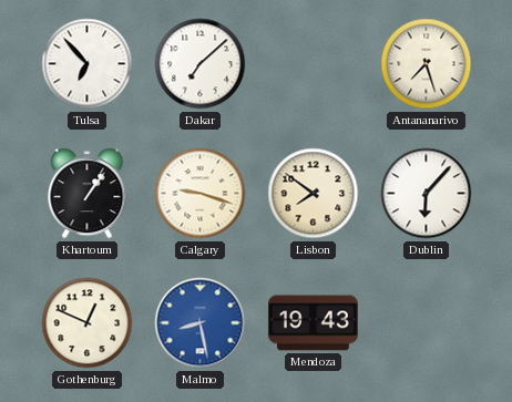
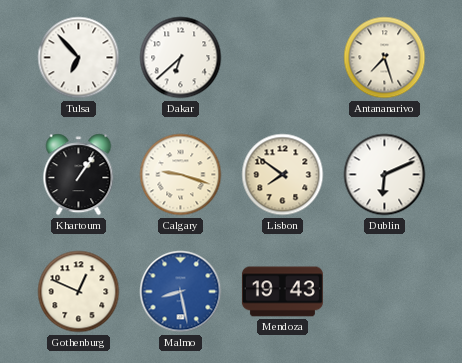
Dakar: 7:08 -> 6:38
Dublin: 6:07 -> 6:11
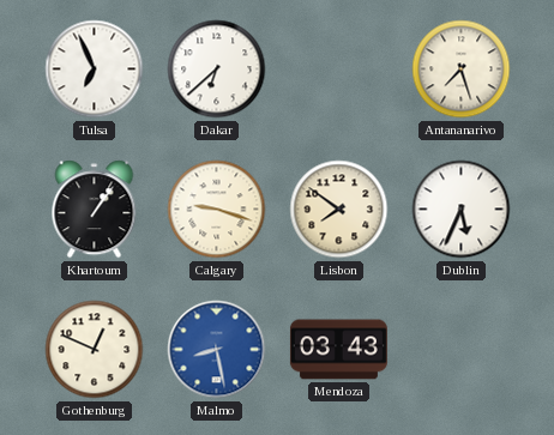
Tulsa: 6:53 -> 6:56
Dublin: 6:11 -> 5:34
Mendoza: 19:43 -> 03:43
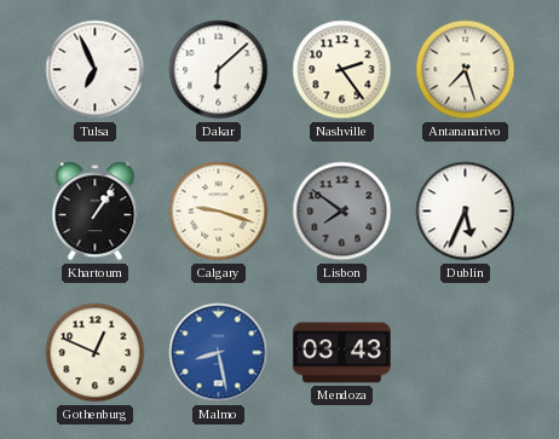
Dakar: 6:38 -> 6:08
Nashville: none -> 2:24
Lisbon dial: cream -> grey
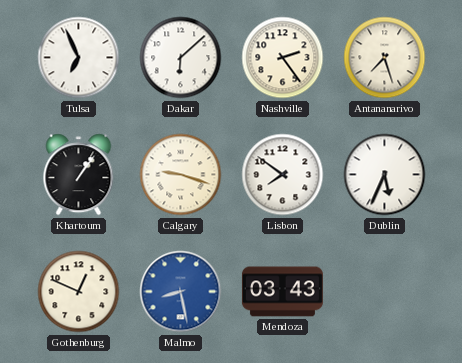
Lisbon dial: grey -> white
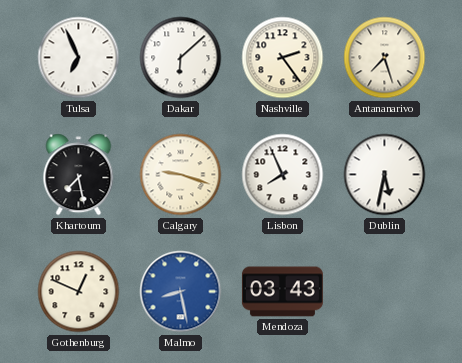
Khartoum: 1:06 -> 7:28
Lisbon: 7:51 -> 7:56
Dublin: 5:34 -> 5:32
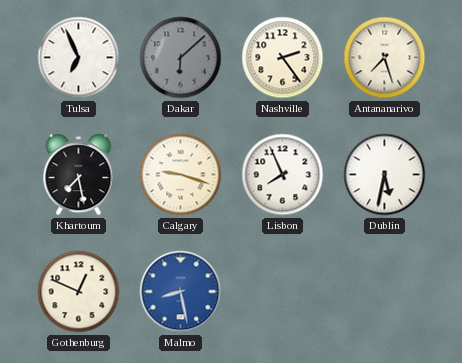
Dakar dial: white -> grey
Mendoza: 03:43 -> none
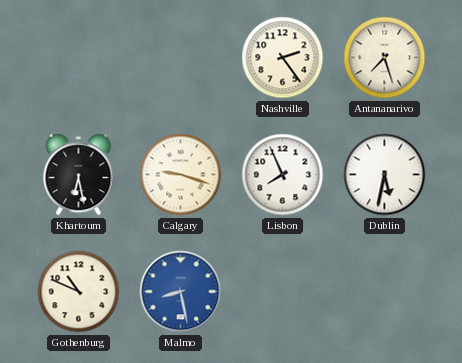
Tulsa: 6:56 -> none
Dakar: 6:08 -> none
Khartoum: 7:28 -> 6:28
Gothenburg: 12:49 -> 10:49
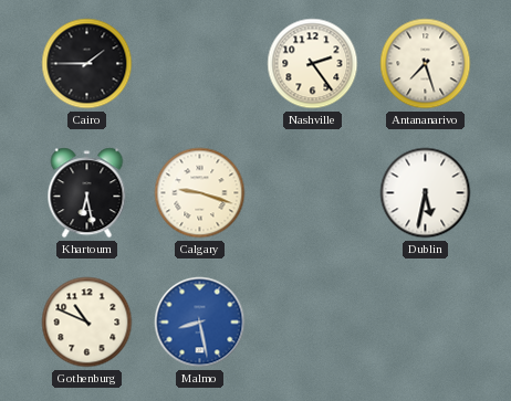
Cairo: none -> 1:45
Lisbon: 7:56 -> none
